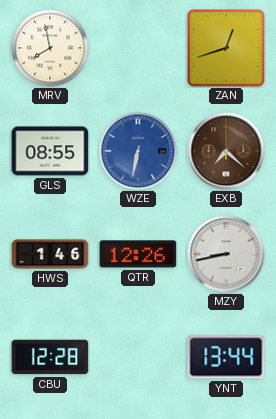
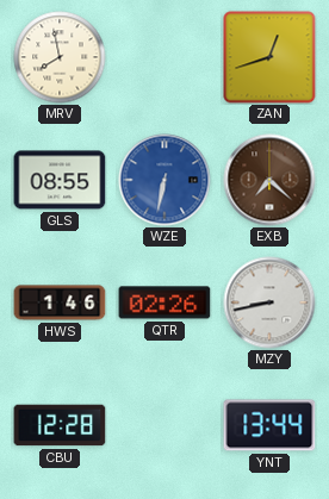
QTR: 12:26 -> 02:26
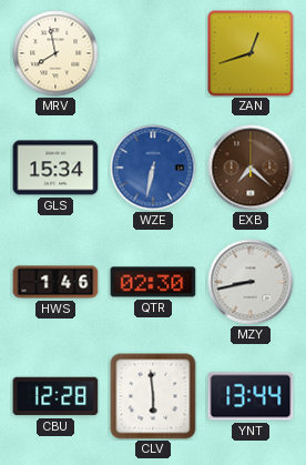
GLS: 08:55 -> 15:34
QTR: 02:26 -> 02:30
CLV: none -> 5:59
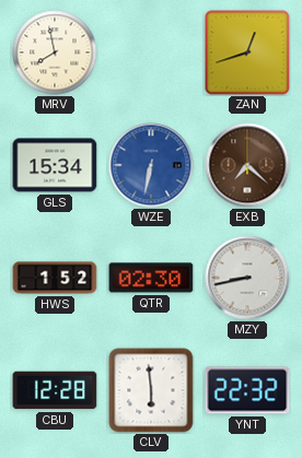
HWS: 1:46 -> 1:52
YNT: 13:44 -> 22:32
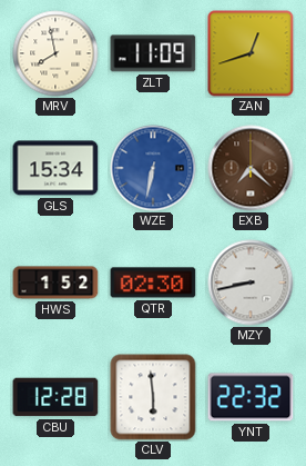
ZLT: none -> 11:09
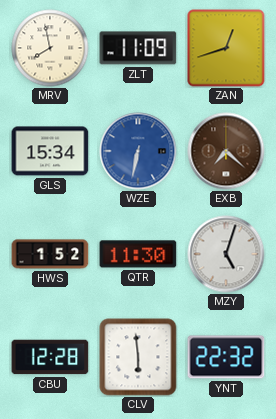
QTR: 02:30 -> 11:30
MZY: 8:43 -> 5:03
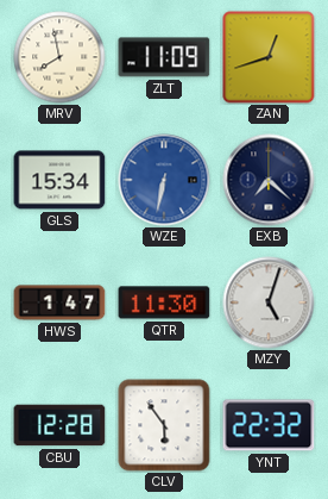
EXB dial: brown -> navy
HWS: 1:52 -> 1:47
CLV: 5:59 -> 5:54
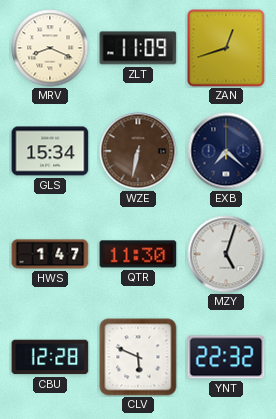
MRV: 7:58 -> 8:19
WZE dial: blue -> brown
CLV: 5:54 -> 5:49
